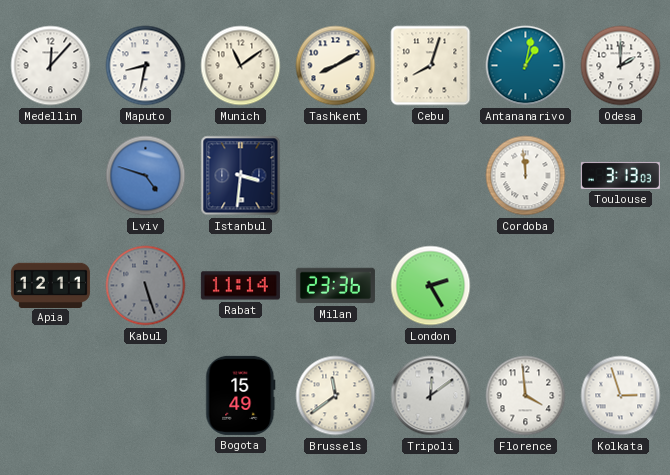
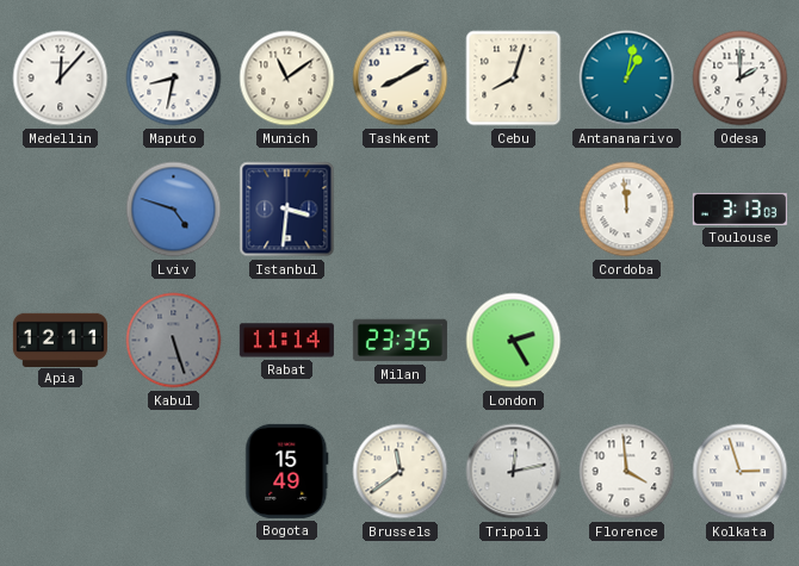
Milan: 23:36 -> 23:35
Tripoli: 12:09 -> 12:13
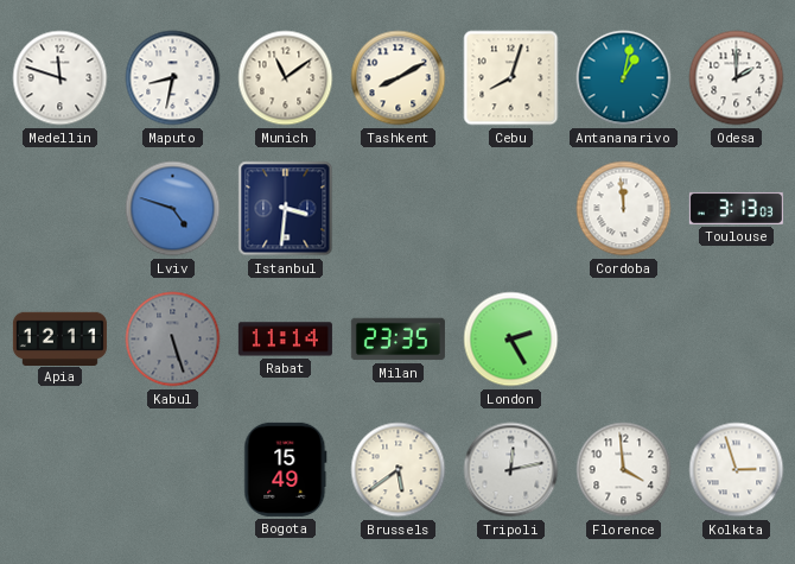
Medellin: 12:07 -> 11:48
Brussels: 11:39 -> 5:39
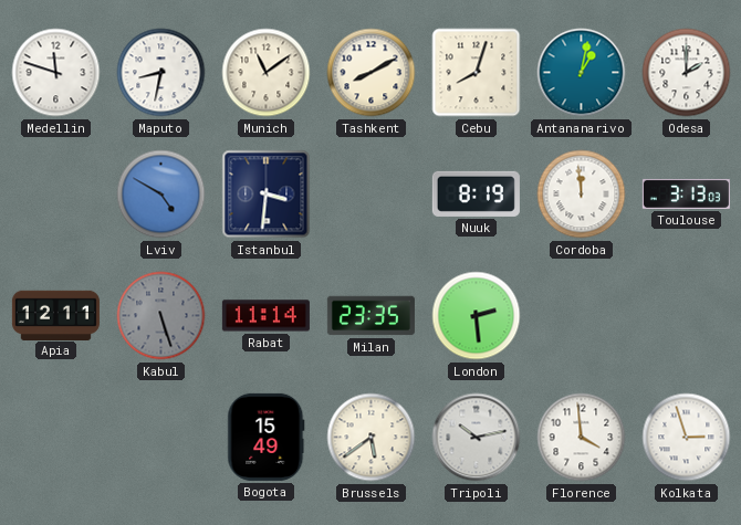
Lviv: 4:48 -> 4:50
Nuuk: none -> 8:19
London: 2:25 -> 2:29
Tripoli: 12:13 -> 10:13
